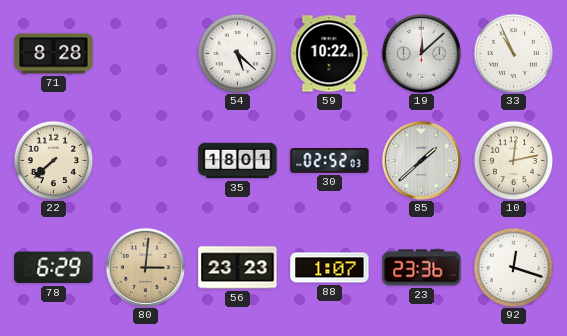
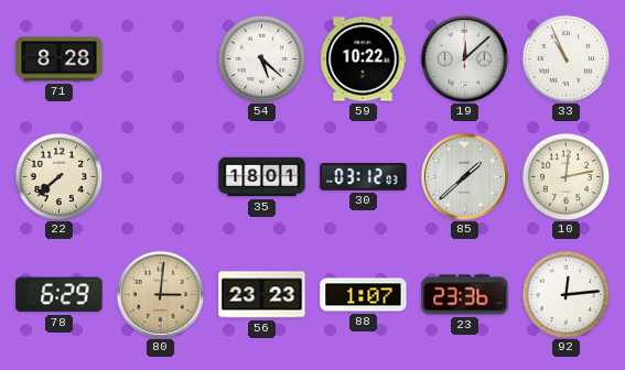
30: 02:52 -> 03:12
92: 12:18 -> 12:14
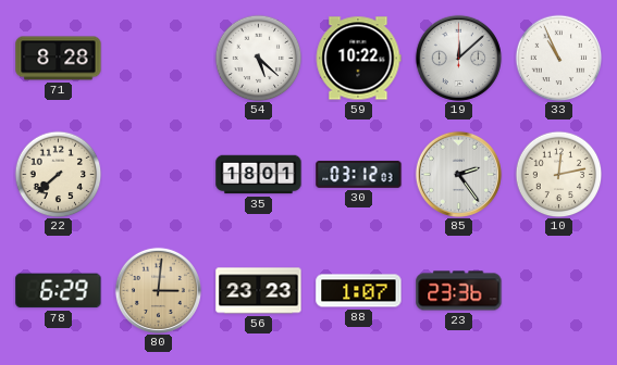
85: 1:38 -> 2:24
92: 12:14 -> none
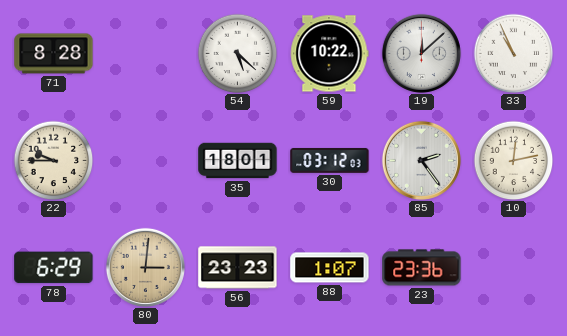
22: 7:38 -> 9:45
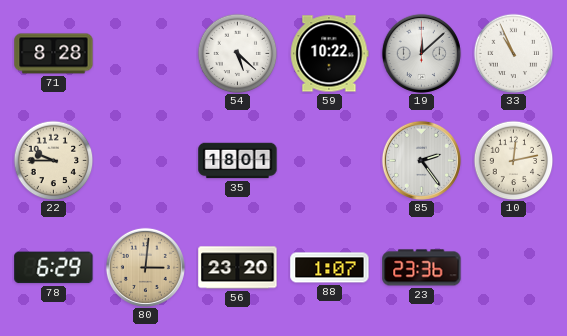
30: 03:12 -> none
56: 23:23 -> 23:20
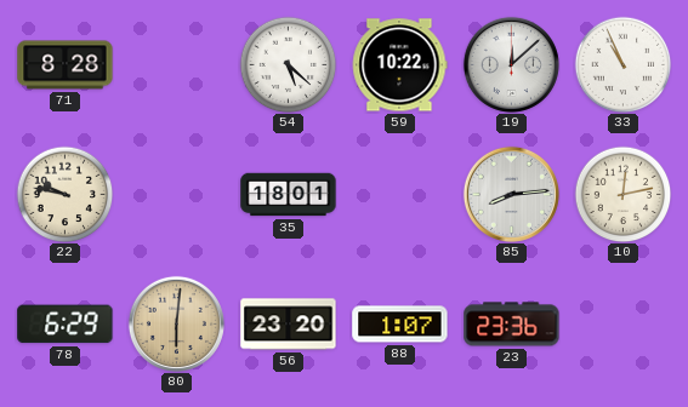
22: 9:45 -> 9:47
85: 2:24 -> 8:14
80: 3:01 -> 6:01
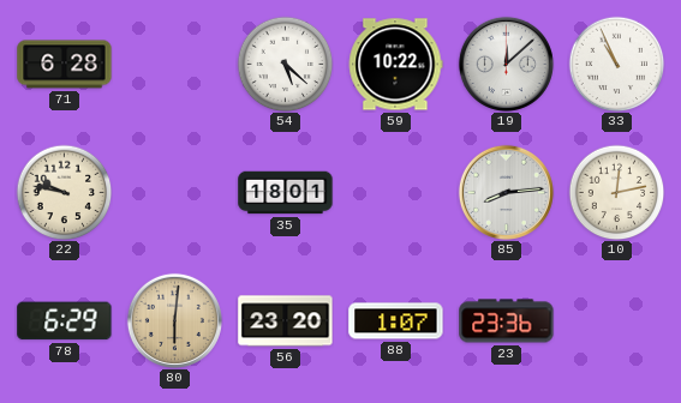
71: 8:28 -> 6:28
